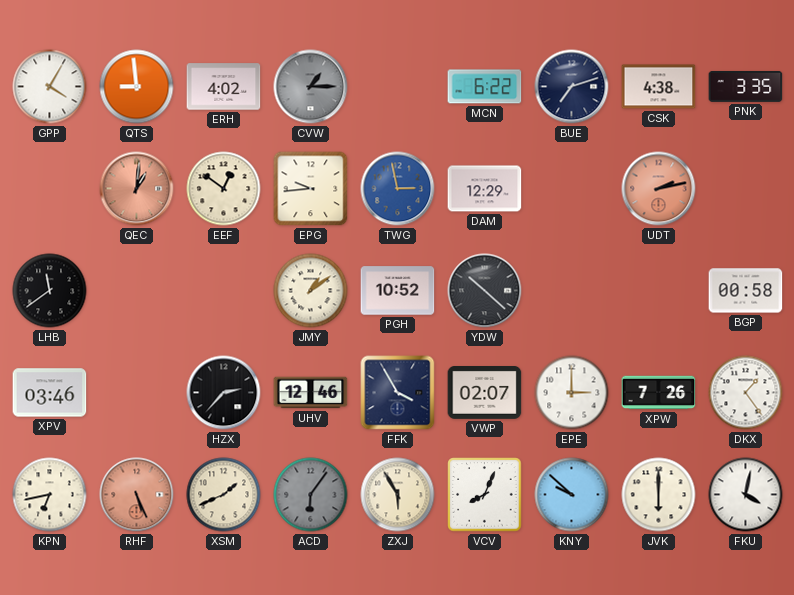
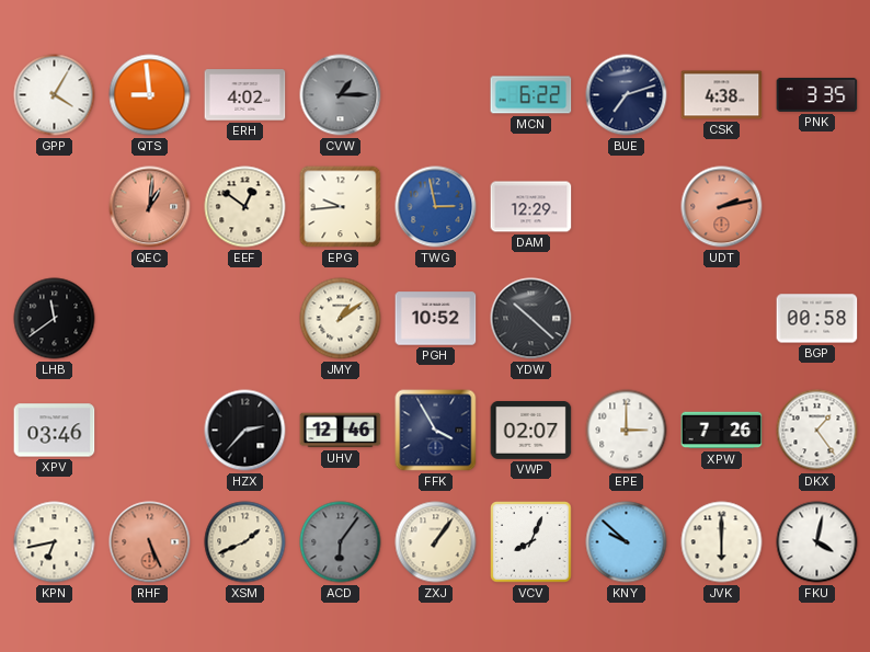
ZXJ: 5:55 -> 1:06
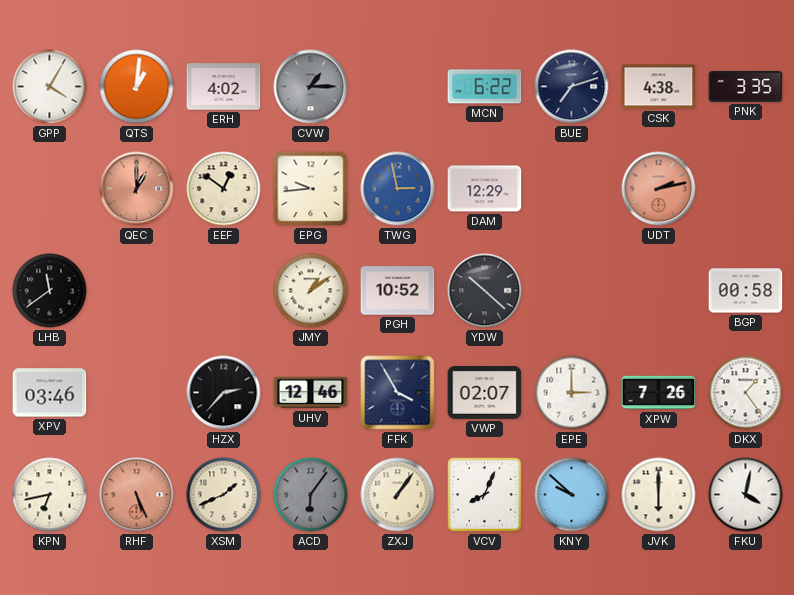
QTS: 8:59 -> 1:01
QEC: 1:01 -> 1:00
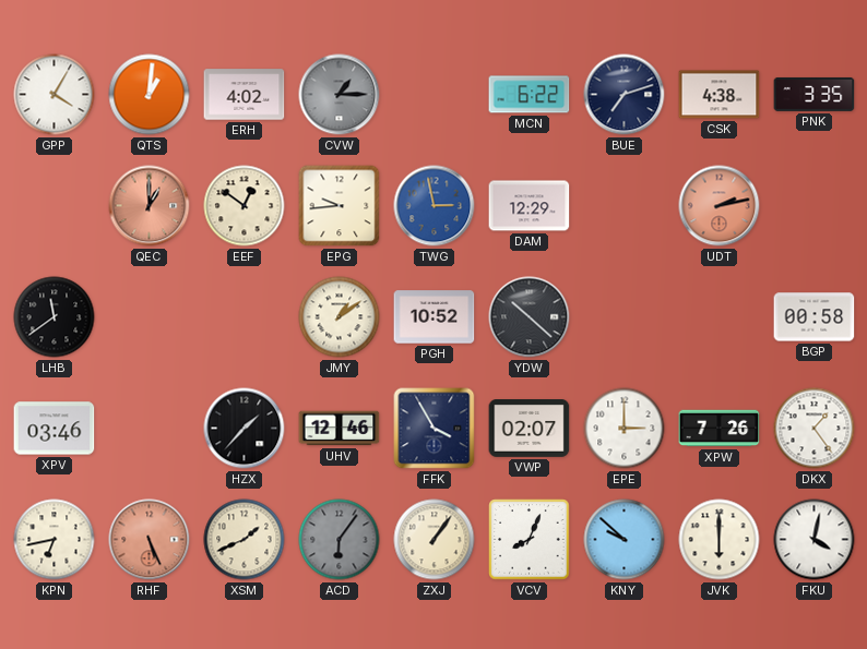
HZX: 2:37 -> 1:37
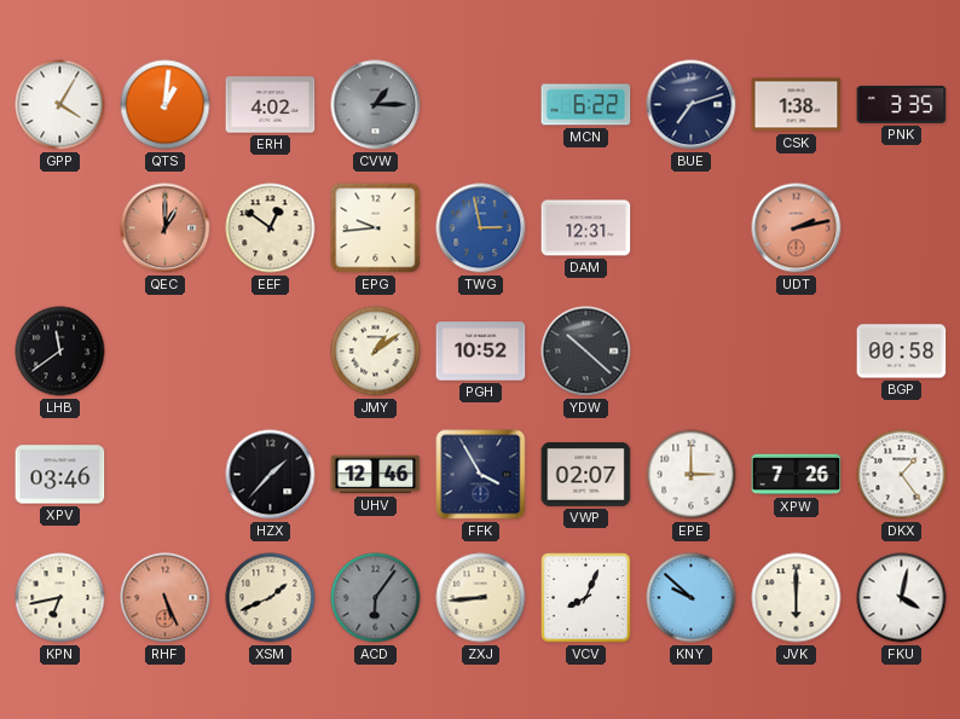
CSK: 4:38 -> 1:38
DAM: 12:29 -> 12:31
ZXJ: 1:06 -> 8:44
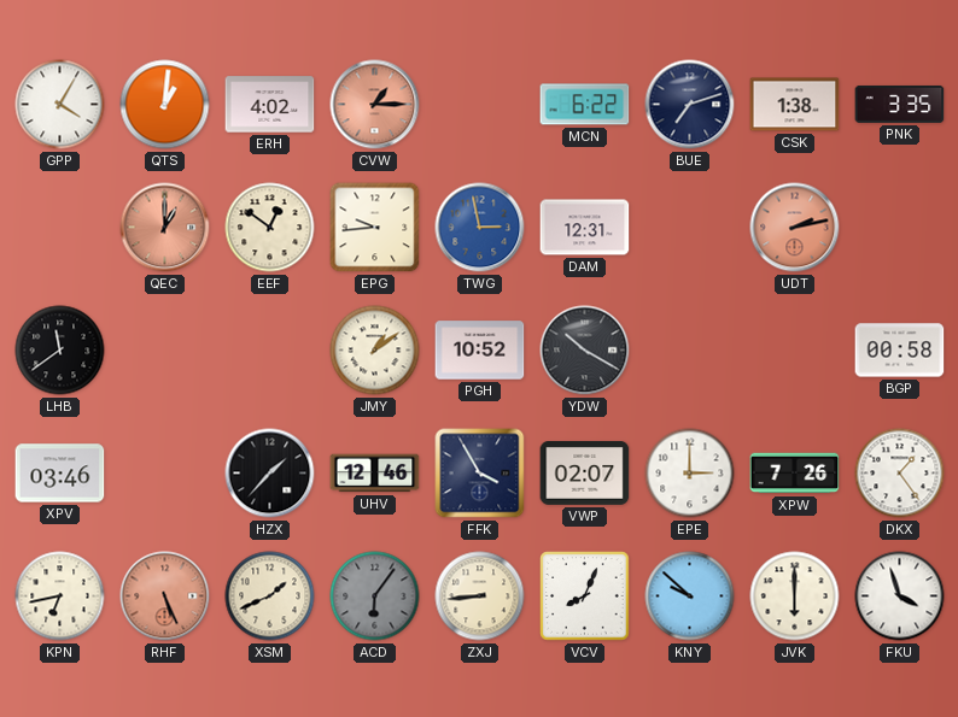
CVW dial: grey -> salmon
YDW: 10:22 -> 10:20
FKU: 4:02 -> 3:57
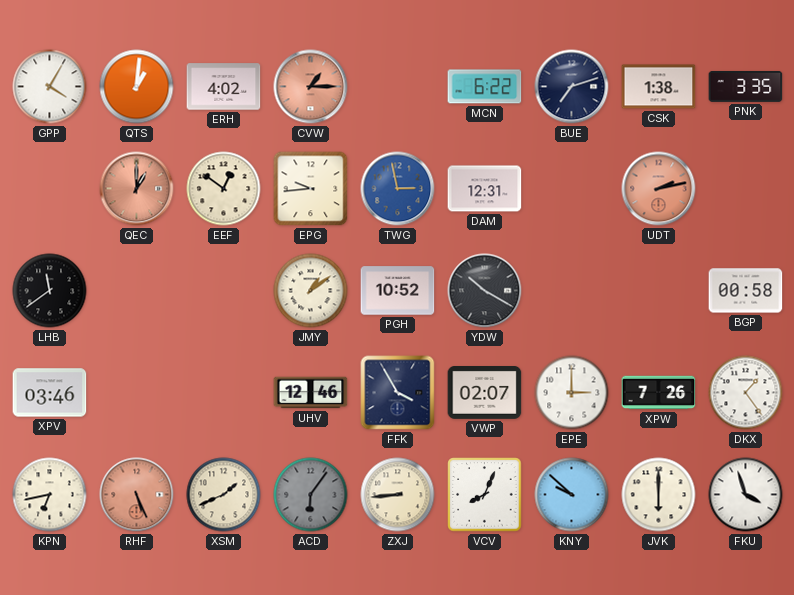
HZX: 1:37 -> none
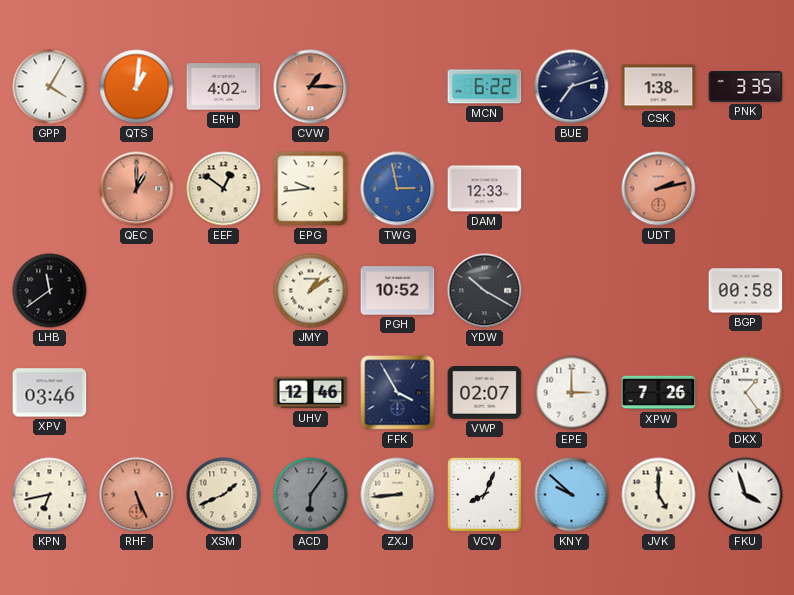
DAM: 12:31 -> 12:33
JVK: 6:00 -> 5:00
